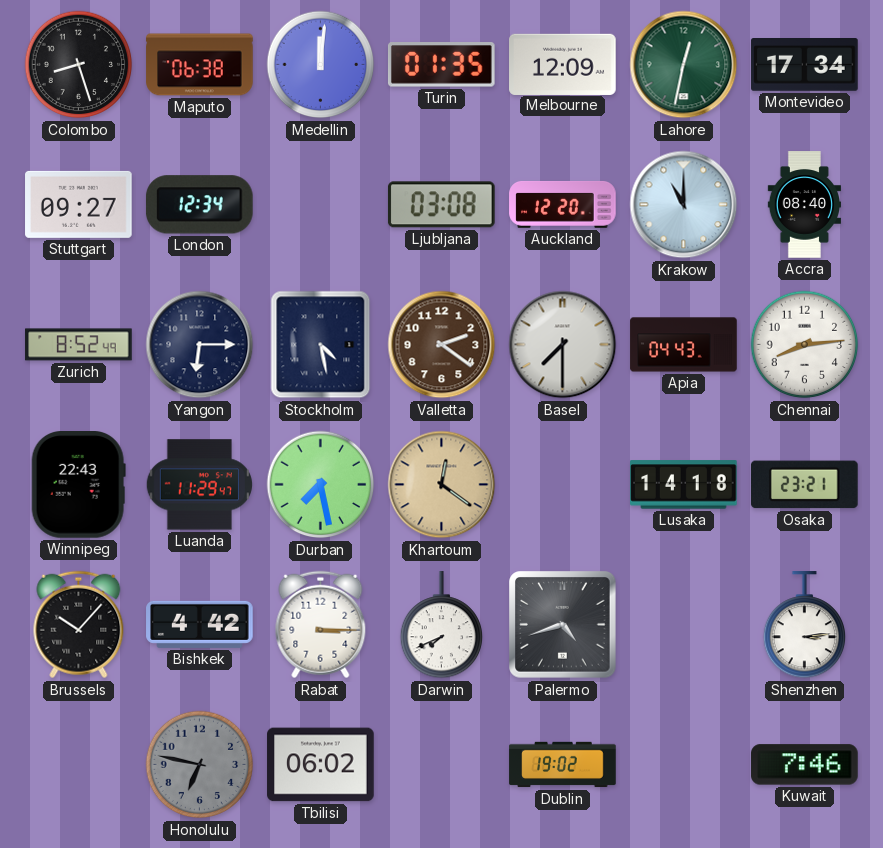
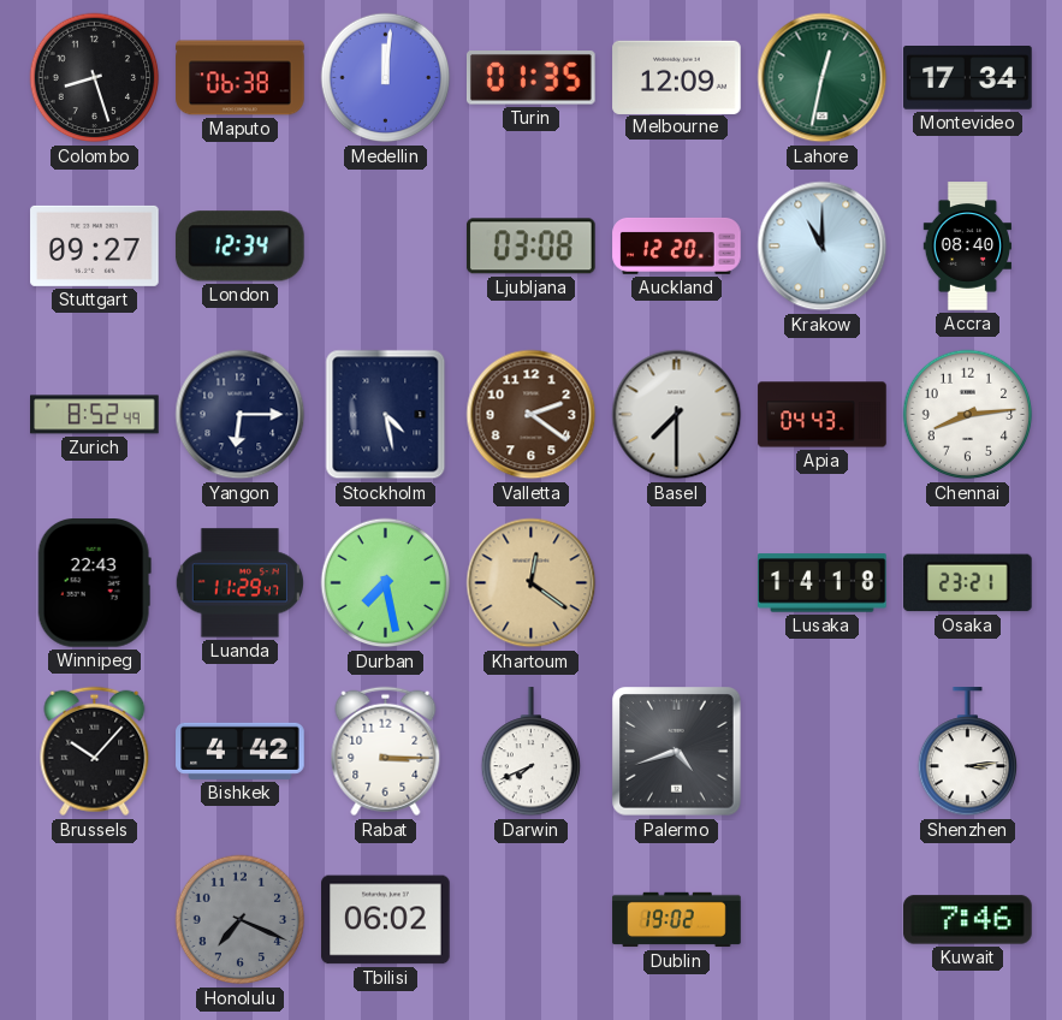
Honolulu: 6:47 -> 7:19
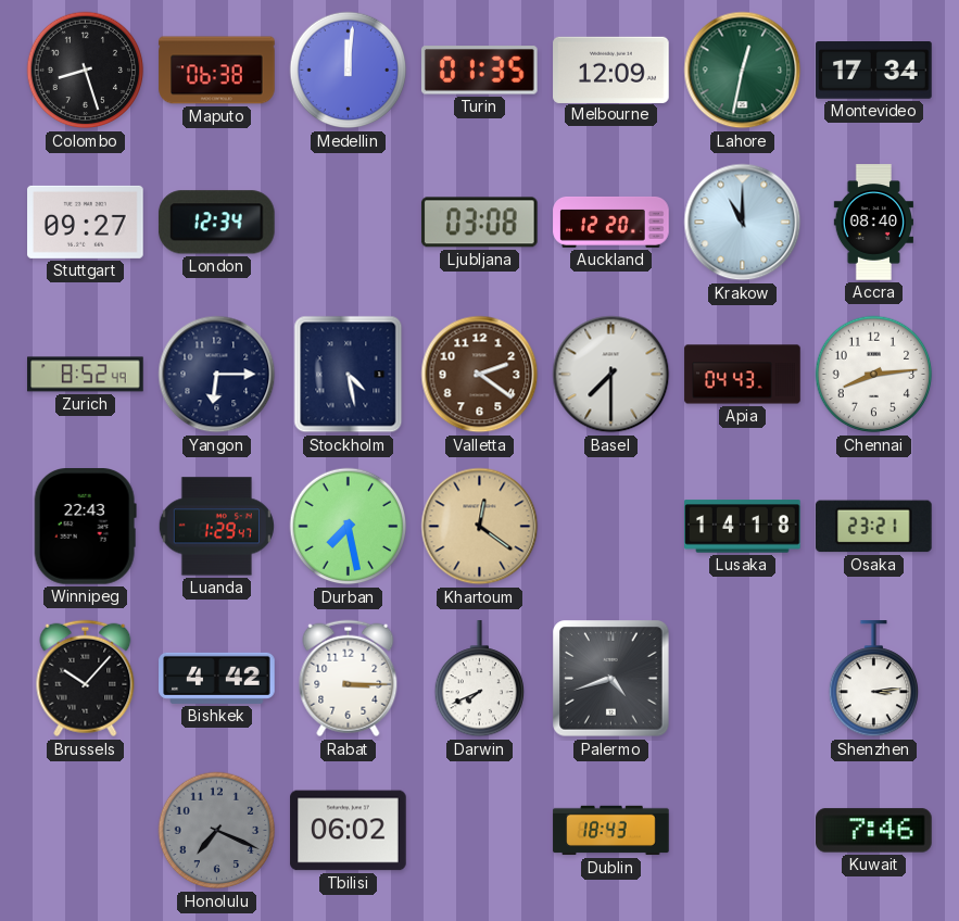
Luanda: 11:29 -> 1:29
Dublin: 19:02 -> 18:43
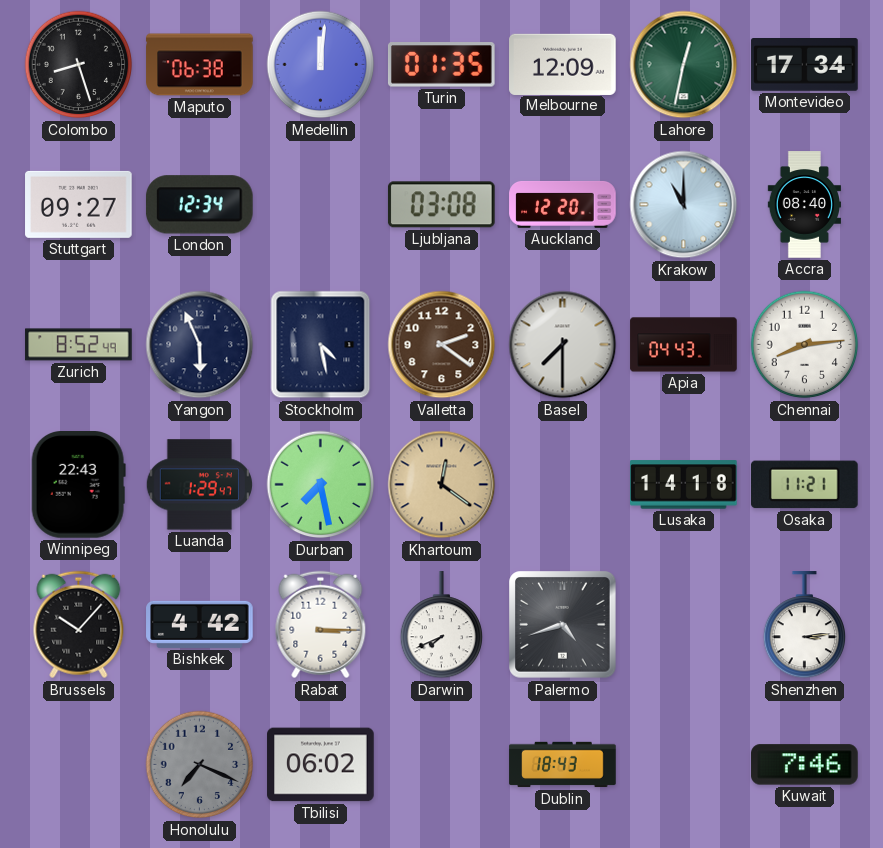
Yangon: 6:15 -> 5:56
Osaka: 23:21 -> 11:21
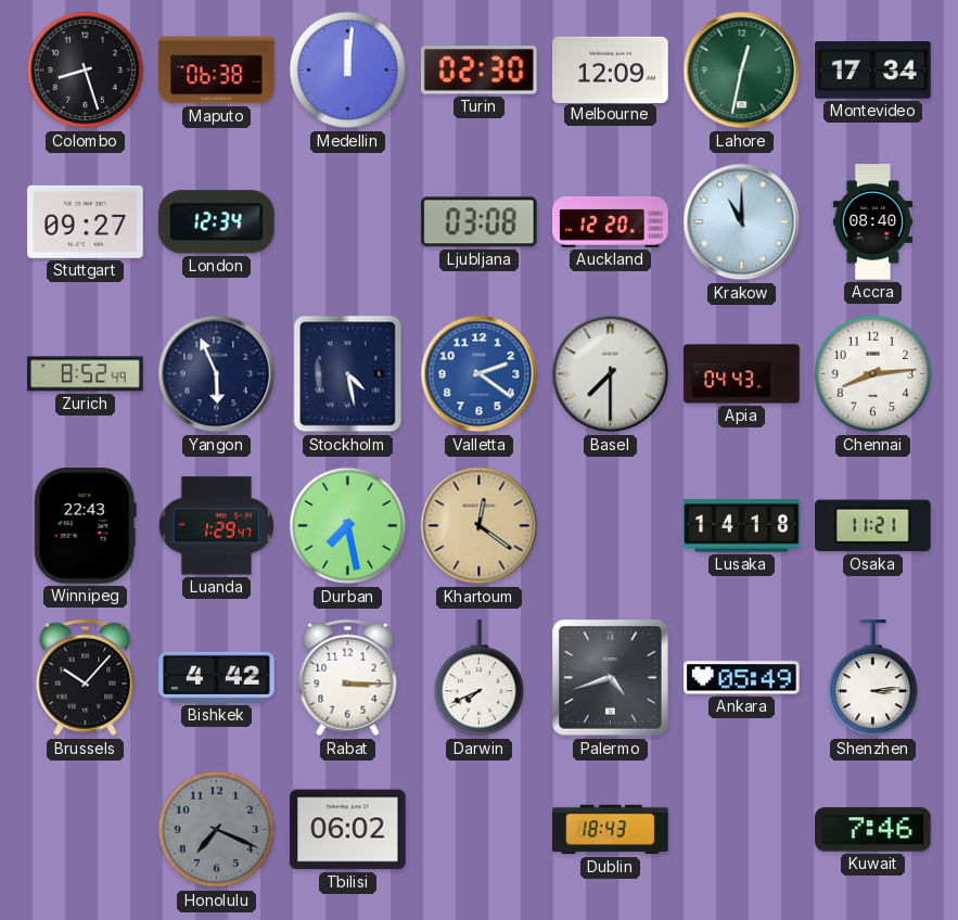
Turin: 01:35 -> 02:30
Valletta dial: brown -> blue
Ankara: none -> 05:49
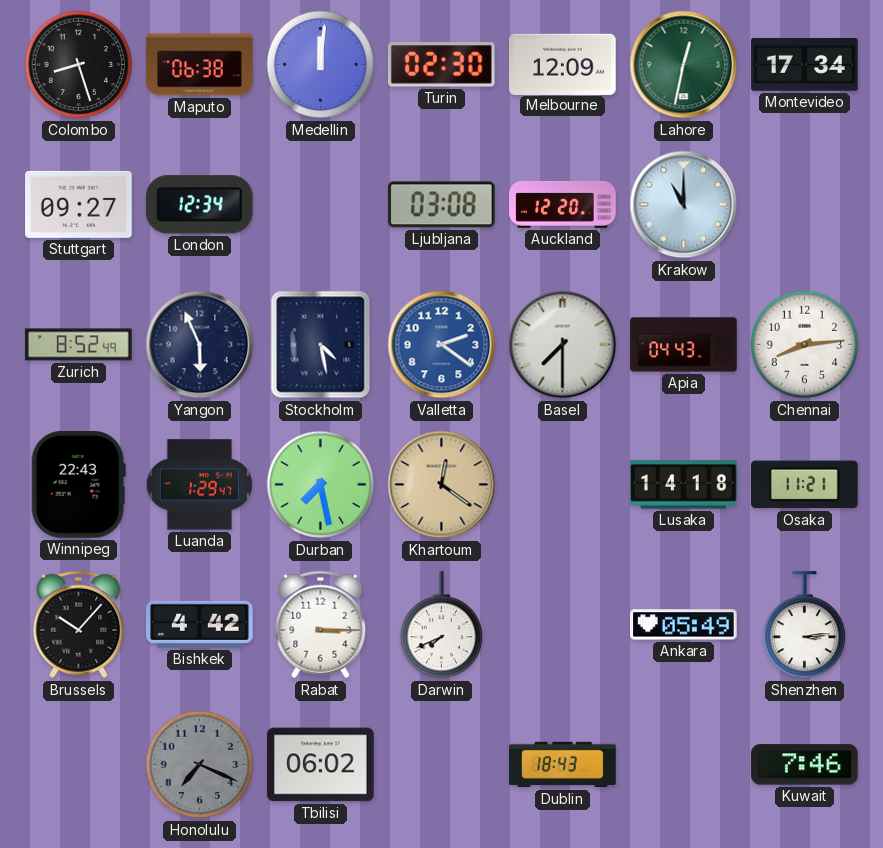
Accra: 08:40 -> none
Palermo: 4:42 -> none
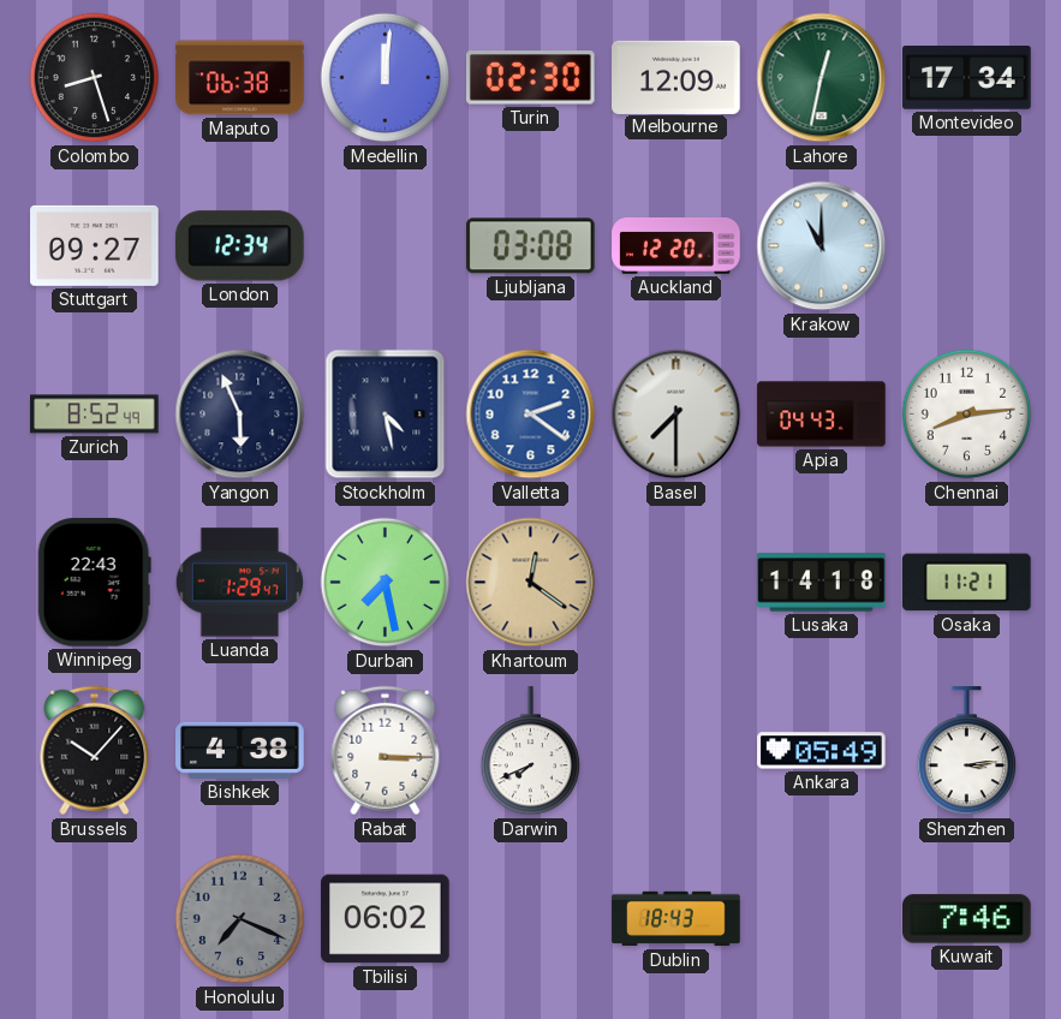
Bishkek: 4:42 -> 4:38
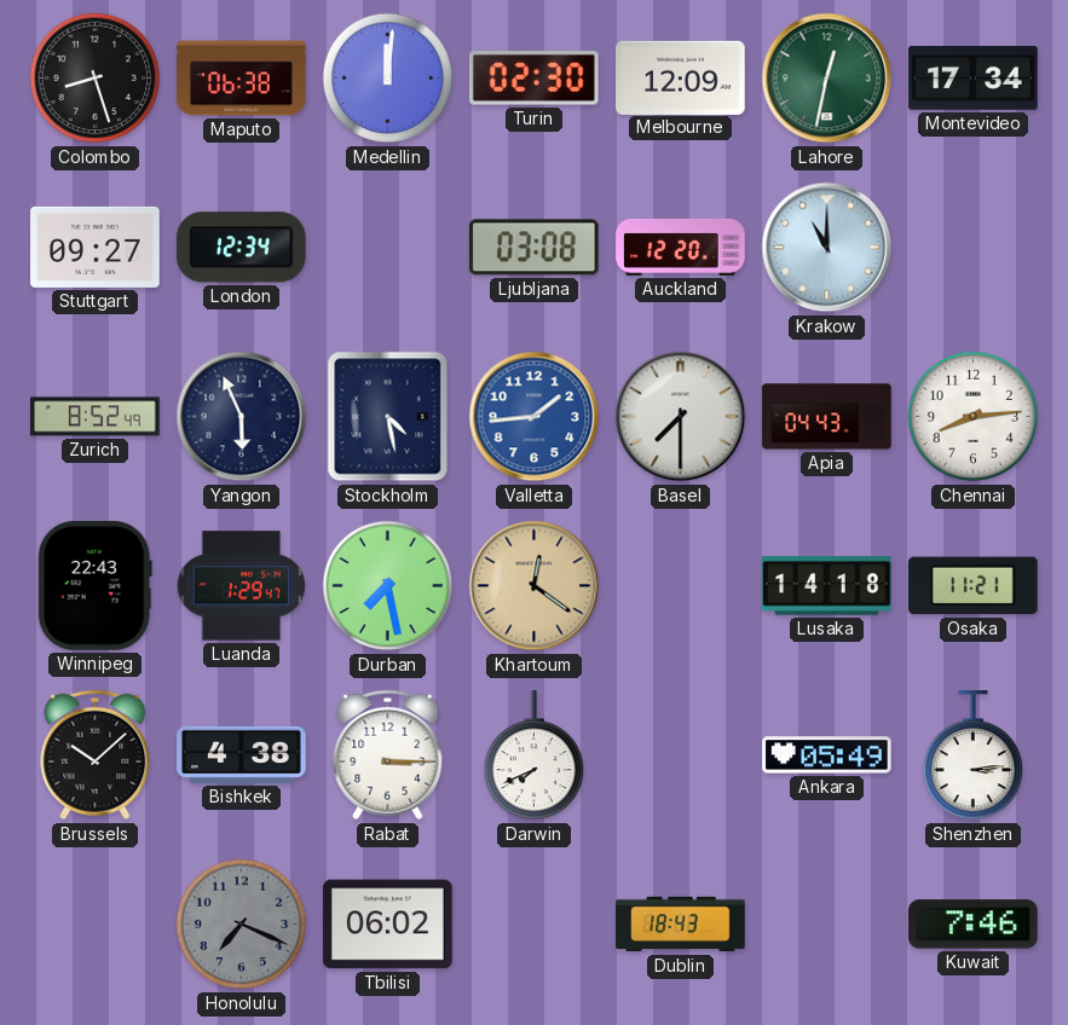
Valletta: 2:21 -> 1:44
Brussels: 10:07 -> 10:08
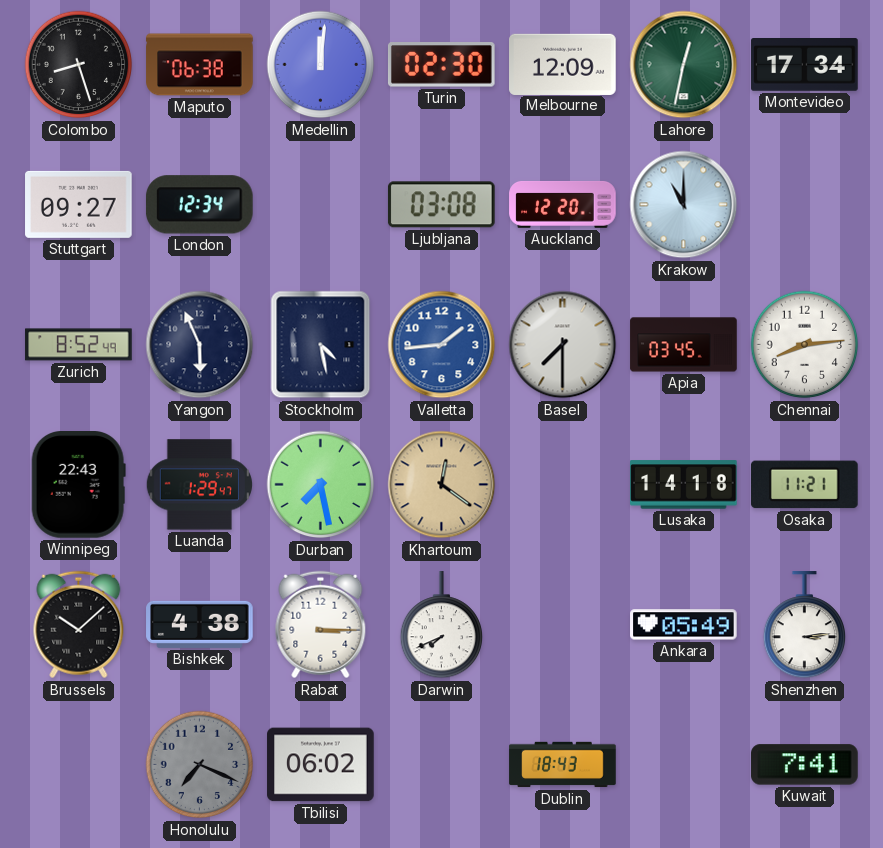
Apia: 04:43 -> 03:45
Kuwait: 7:46 -> 7:41
